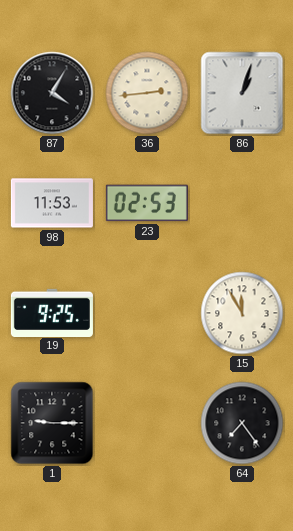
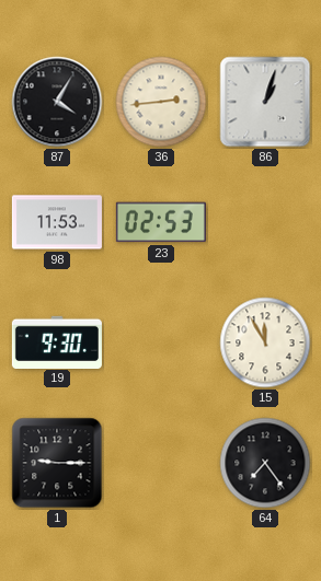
19: 9:25 -> 9:30
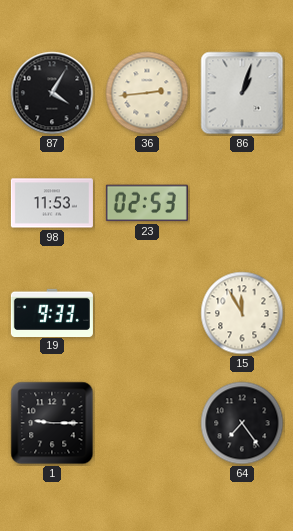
19: 9:30 -> 9:33
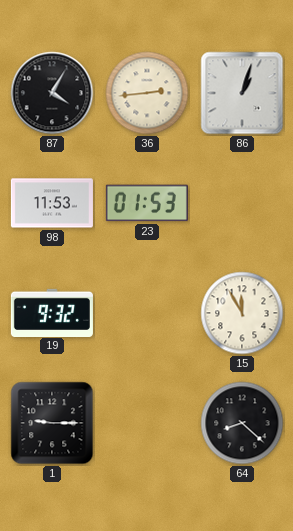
23: 02:53 -> 01:53
19: 9:33 -> 9:32
64: 7:24 -> 8:22
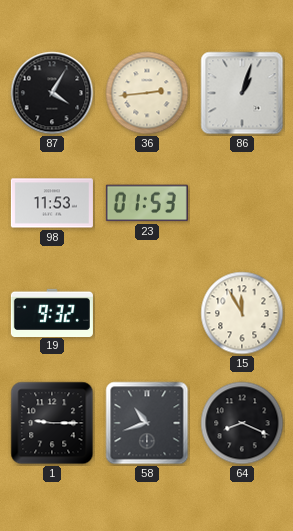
58: none -> 10:42
64: 8:22 -> 8:19
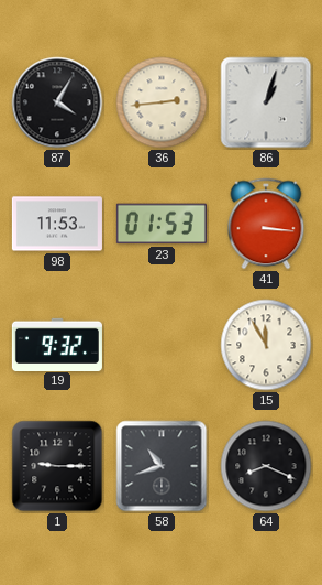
41: none -> 3:16
